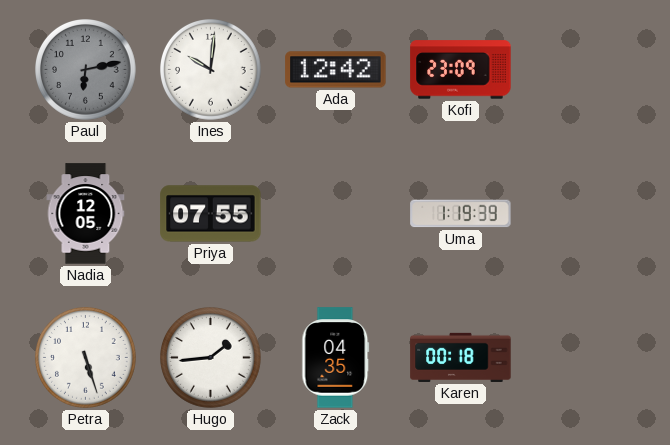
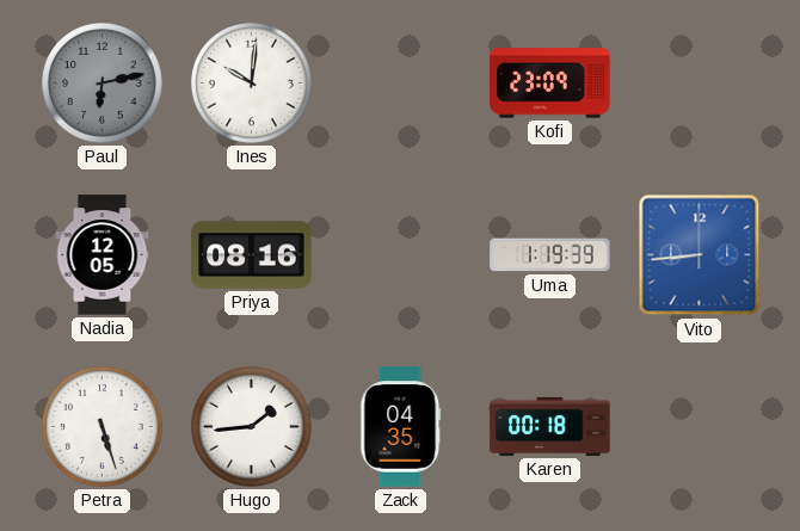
Ada: 12:42 -> none
Priya: 07:55 -> 08:16
Vito: none -> 8:44
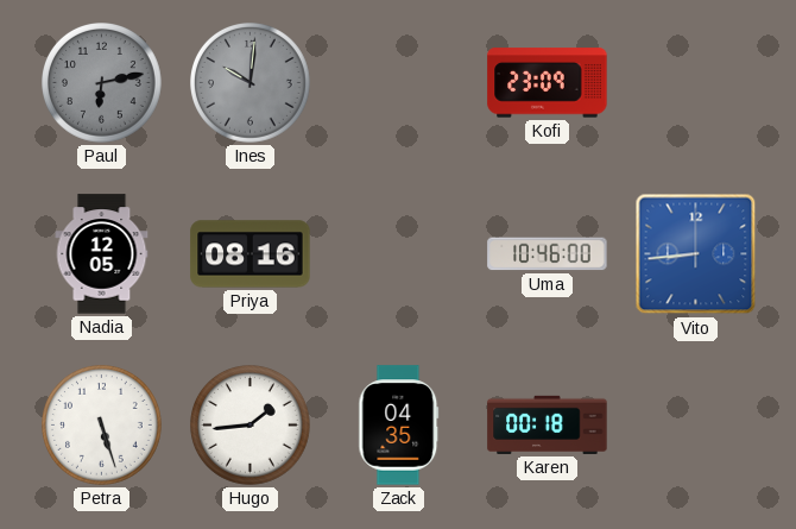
Ines dial: white -> grey
Uma: 1:19 -> 10:46
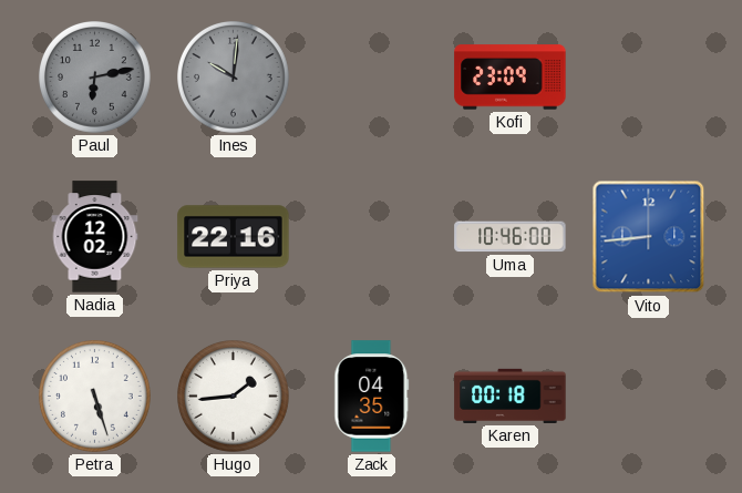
Nadia: 12:05 -> 12:02
Priya: 08:16 -> 22:16
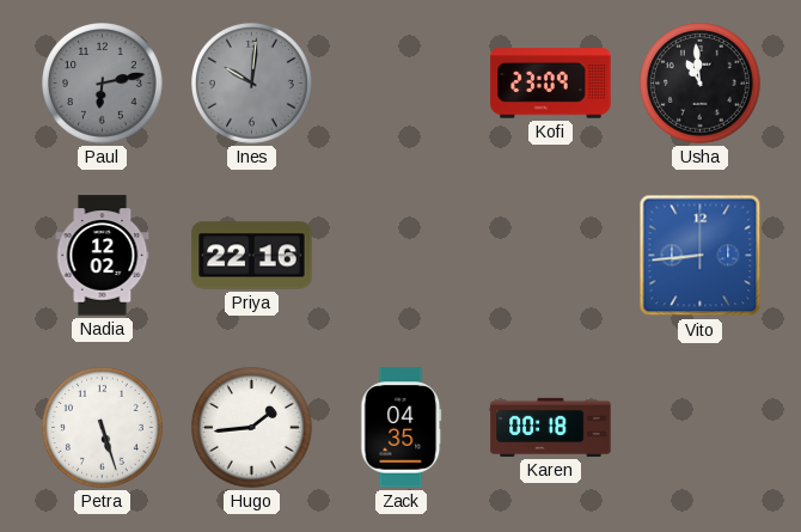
Usha: none -> 10:59
Uma: 10:46 -> none
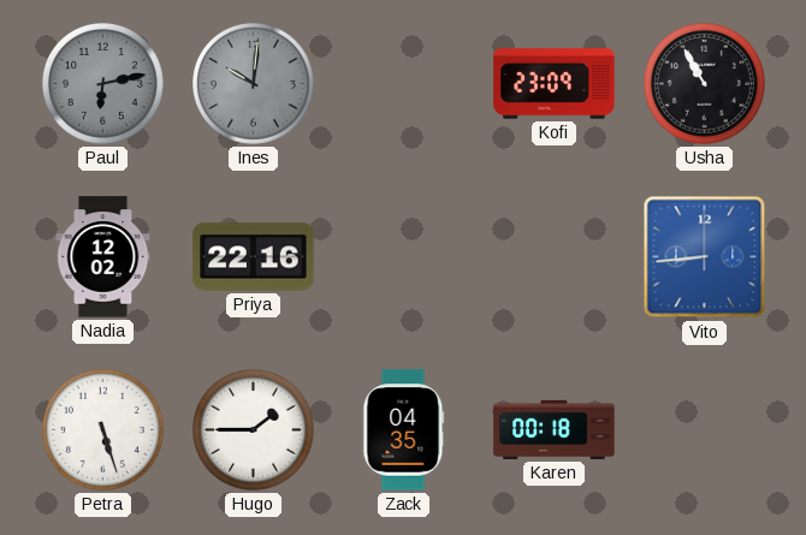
Usha: 10:59 -> 10:55
Hugo: 1:44 -> 1:45
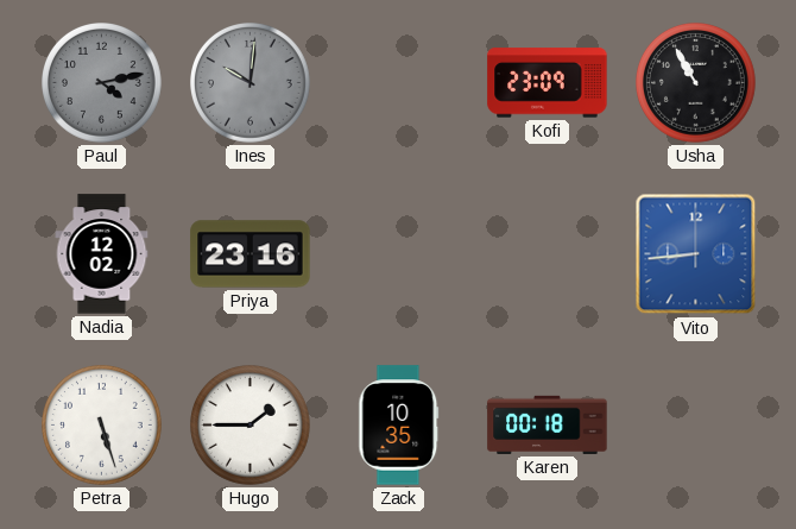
Paul: 6:13 -> 4:13
Priya: 22:16 -> 23:16
Zack: 04:35 -> 10:35
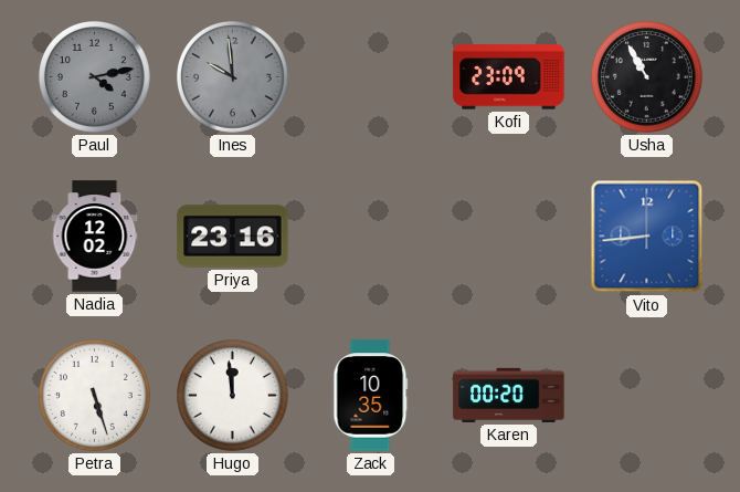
Ines: 10:01 -> 9:59
Hugo: 1:45 -> 11:59
Karen: 00:18 -> 00:20
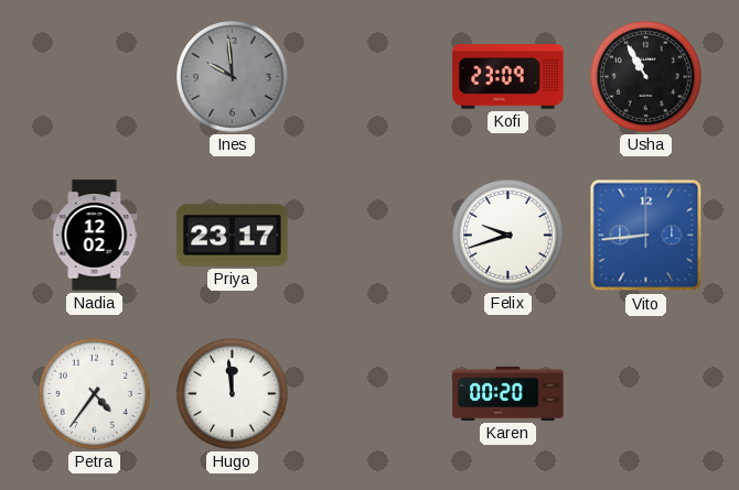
Paul: 4:13 -> none
Priya: 23:16 -> 23:17
Felix: none -> 9:42
Petra: 5:27 -> 4:36
Zack: 10:35 -> none
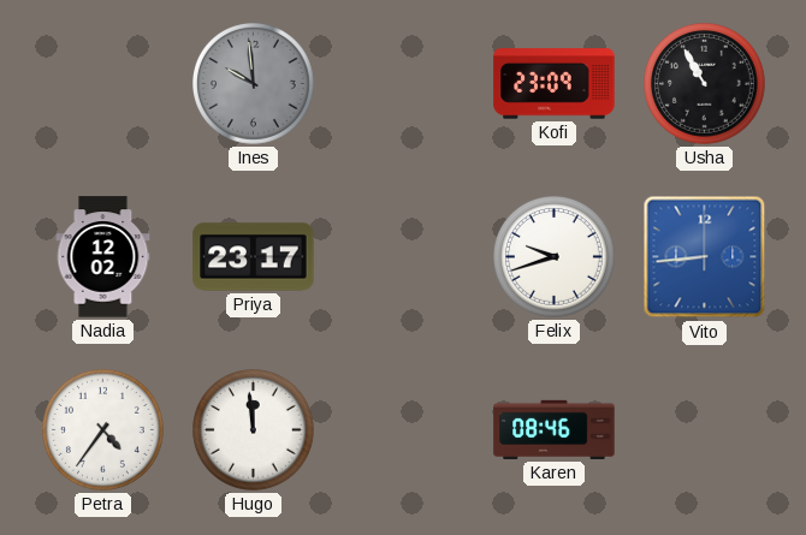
Karen: 00:20 -> 08:46
